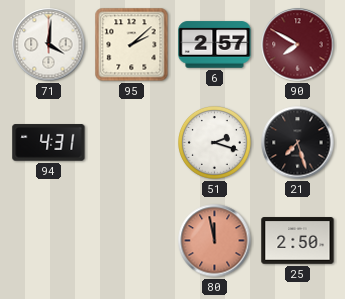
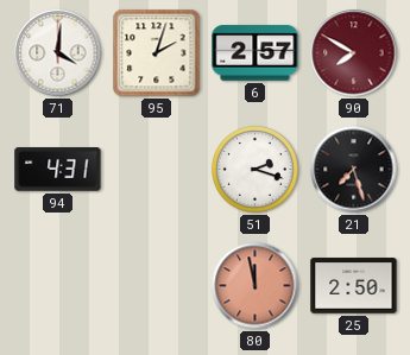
95: 2:08 -> 2:03
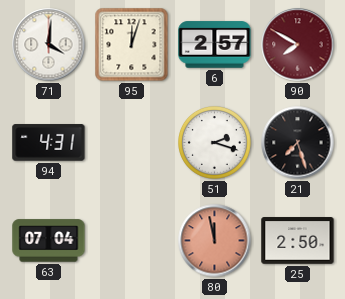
95: 2:03 -> 12:03
63: none -> 07:04
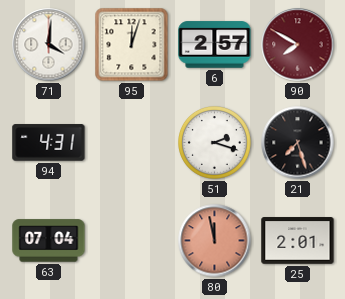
25: 2:50 -> 2:01
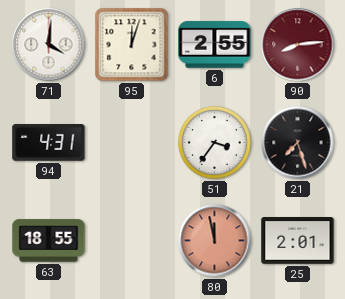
6: 2:57 -> 2:55
90: 7:50 -> 8:14
51: 2:18 -> 3:36
63: 07:04 -> 18:55
